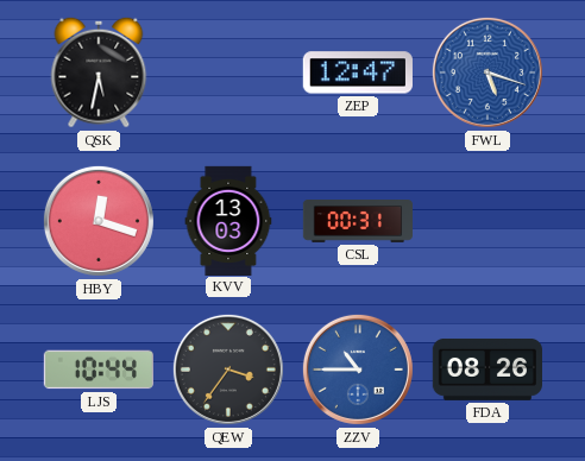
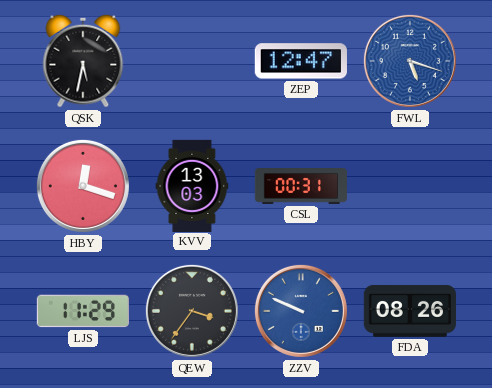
LJS: 10:44 -> 11:29
ZZV: 10:45 -> 9:49
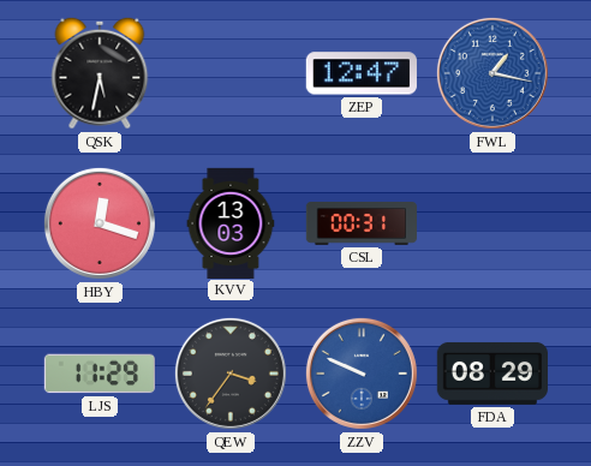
FWL: 5:18 -> 1:17
FDA: 08:26 -> 08:29
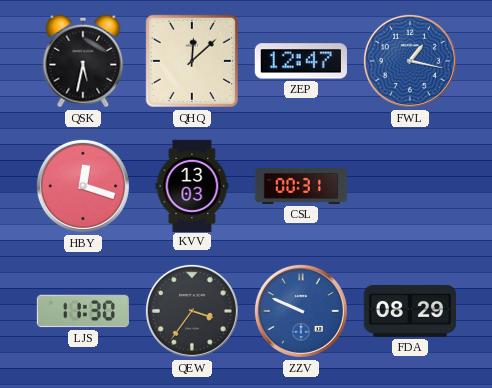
QHQ: none -> 12:08
LJS: 11:29 -> 11:30
